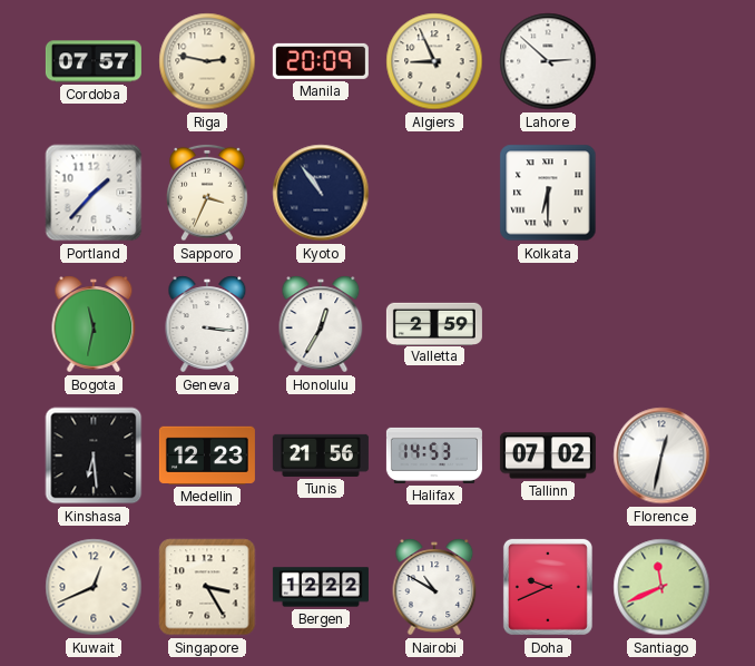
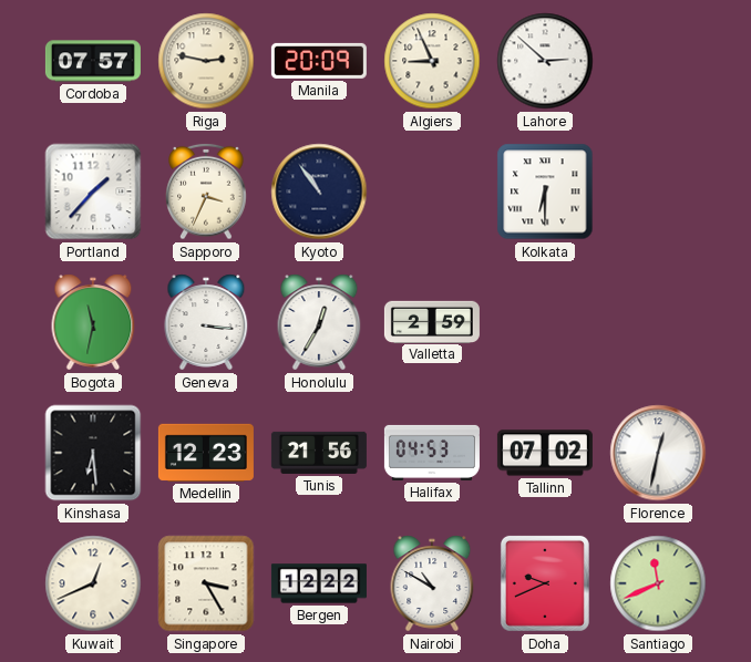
Halifax: 14:53 -> 04:53
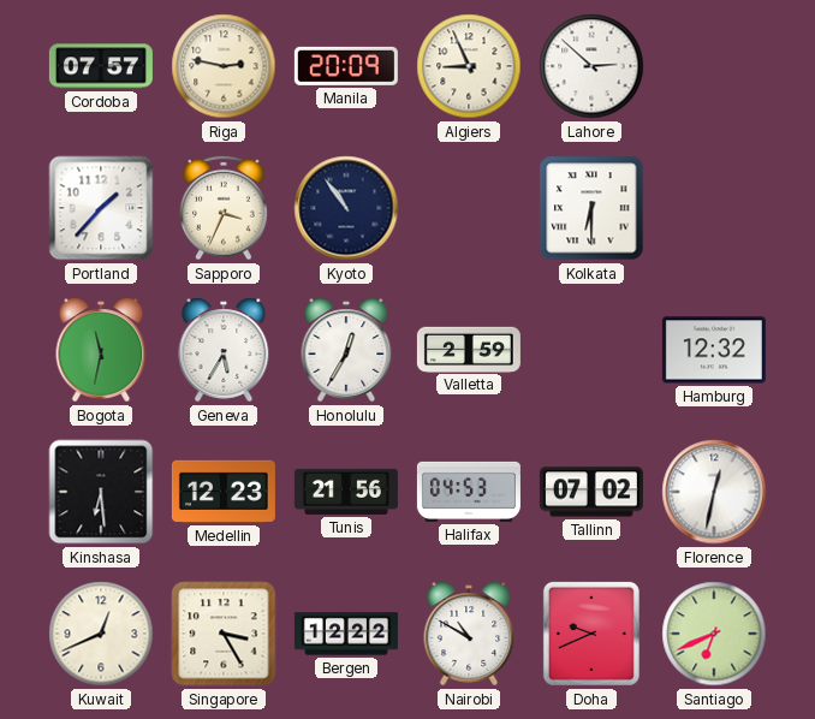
Geneva: 3:16 -> 5:35
Hamburg: none -> 12:32
Santiago: 11:41 -> 6:41
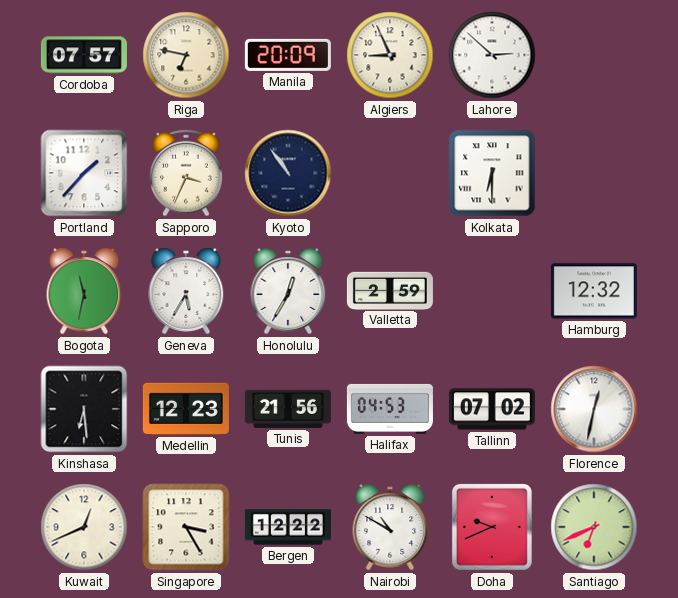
Riga: 2:47 -> 6:47
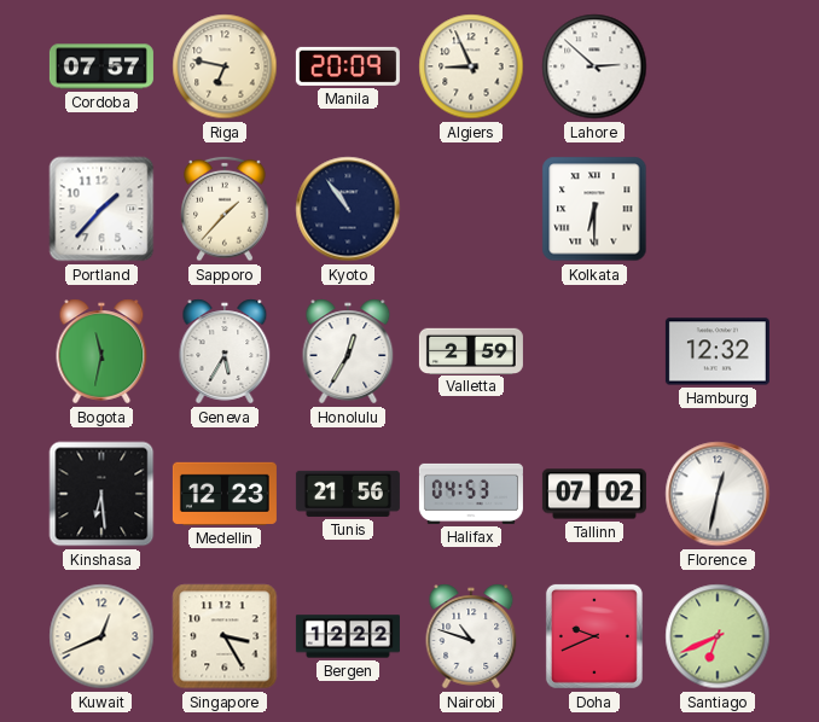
Sapporo: 3:34 -> 1:37
Nairobi: 10:50 -> 10:48
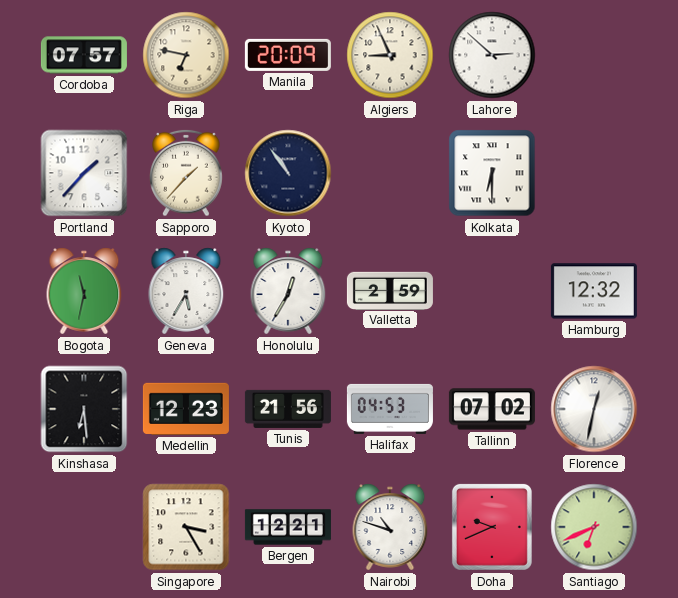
Kuwait: 12:41 -> none
Bergen: 12:22 -> 12:21
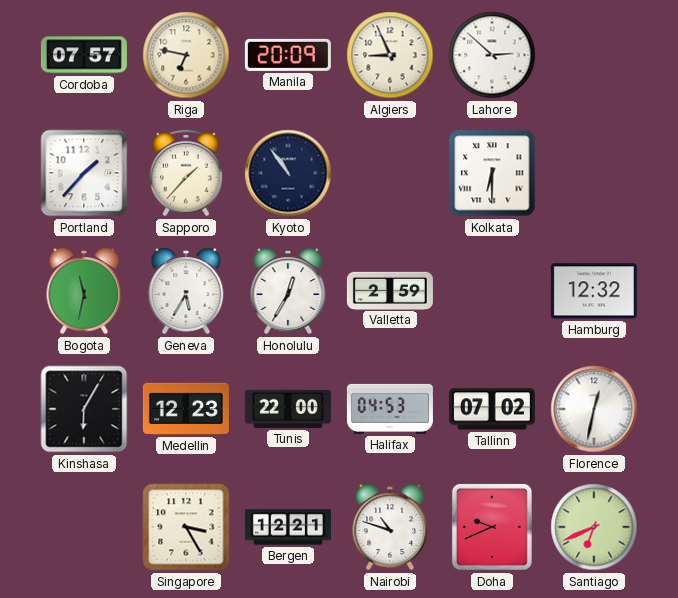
Kinshasa: 6:29 -> 6:05
Tunis: 21:56 -> 22:00
